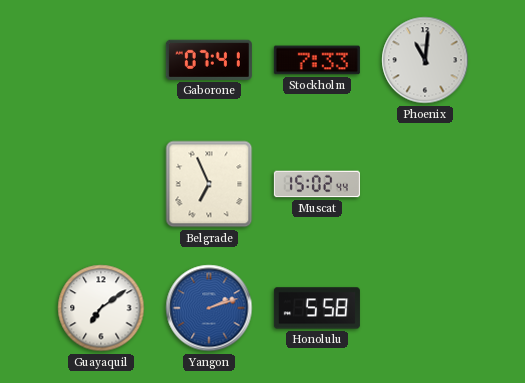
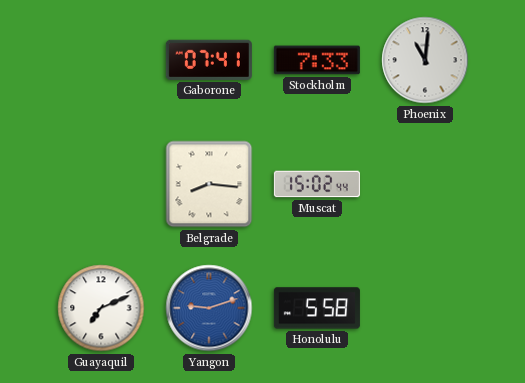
Belgrade: 6:56 -> 8:16
Guayaquil: 7:09 -> 7:11
Yangon: 2:12 -> 9:12
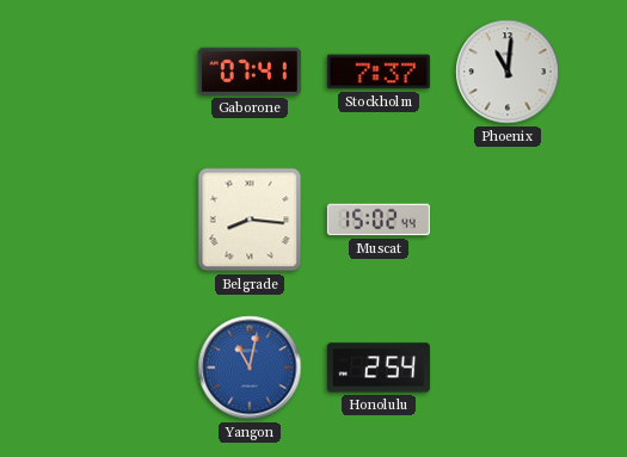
Stockholm: 7:33 -> 7:37
Guayaquil: 7:11 -> none
Yangon: 9:12 -> 11:02
Honolulu: 5:58 -> 2:54
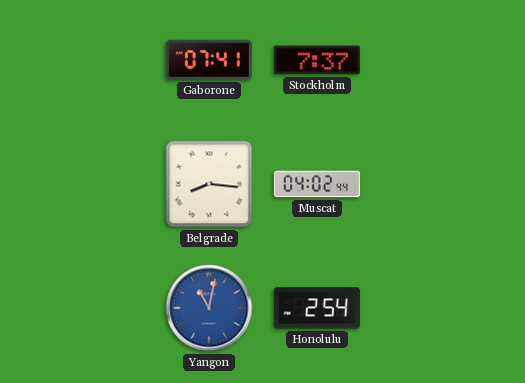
Phoenix: 11:01 -> none
Muscat: 15:02 -> 04:02
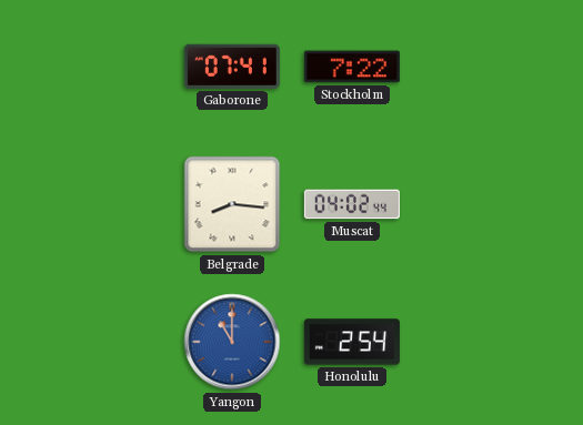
Stockholm: 7:37 -> 7:22
Yangon: 11:02 -> 11:00
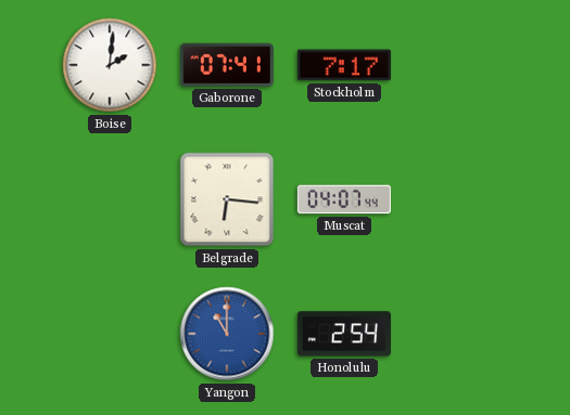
Boise: none -> 2:01
Stockholm: 7:22 -> 7:17
Belgrade: 8:16 -> 6:16
Muscat: 04:02 -> 04:07
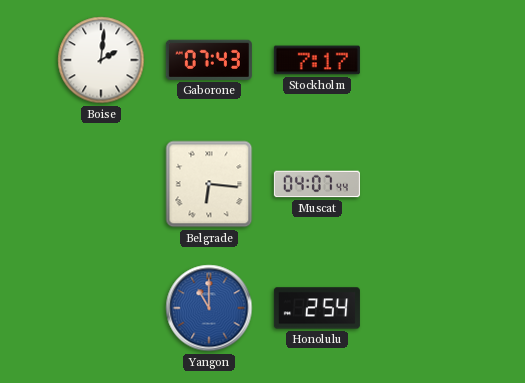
Gaborone: 07:41 -> 07:43
